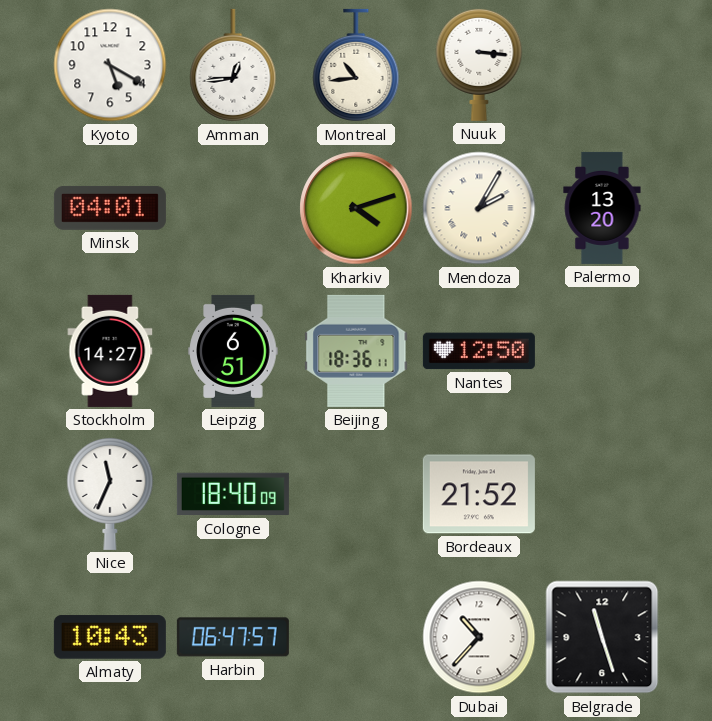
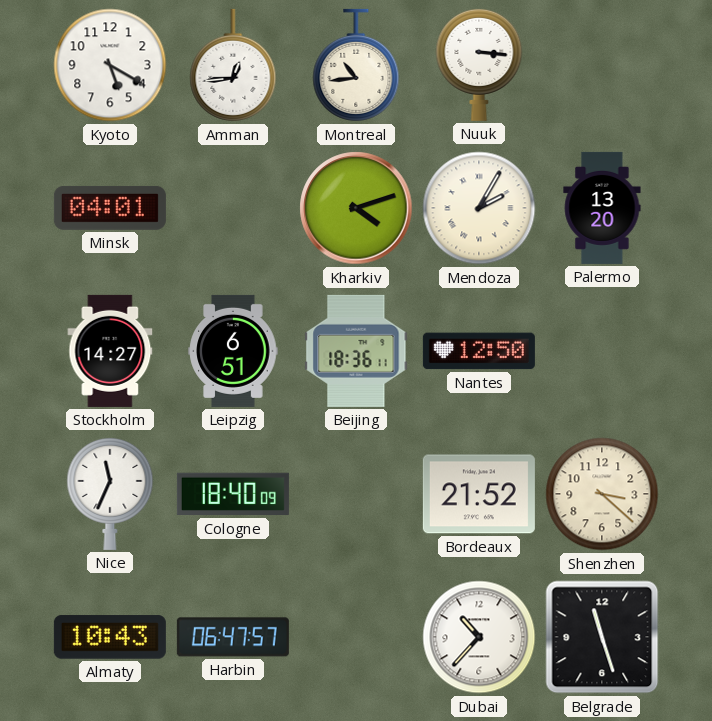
Shenzhen: none -> 3:22
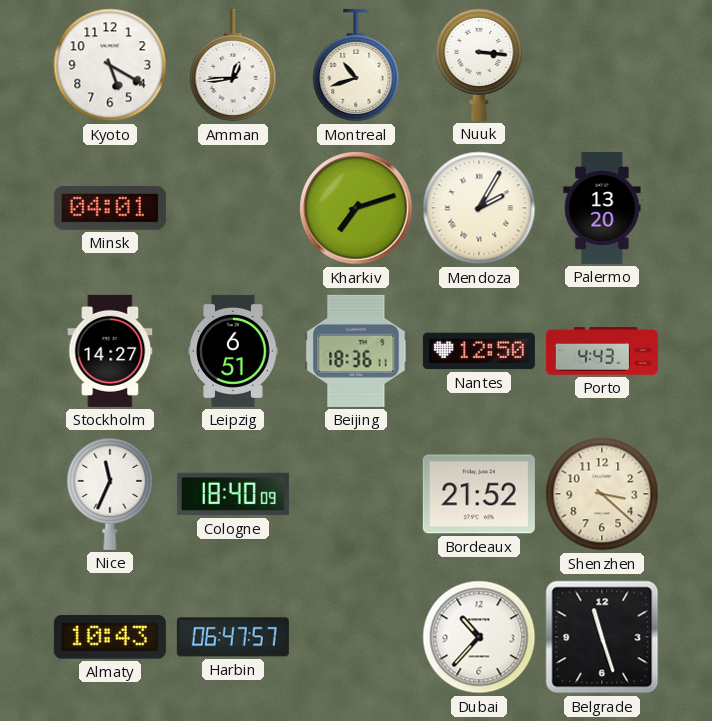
Montreal: 10:44 -> 10:42
Kharkiv: 4:12 -> 7:12
Porto: none -> 4:43
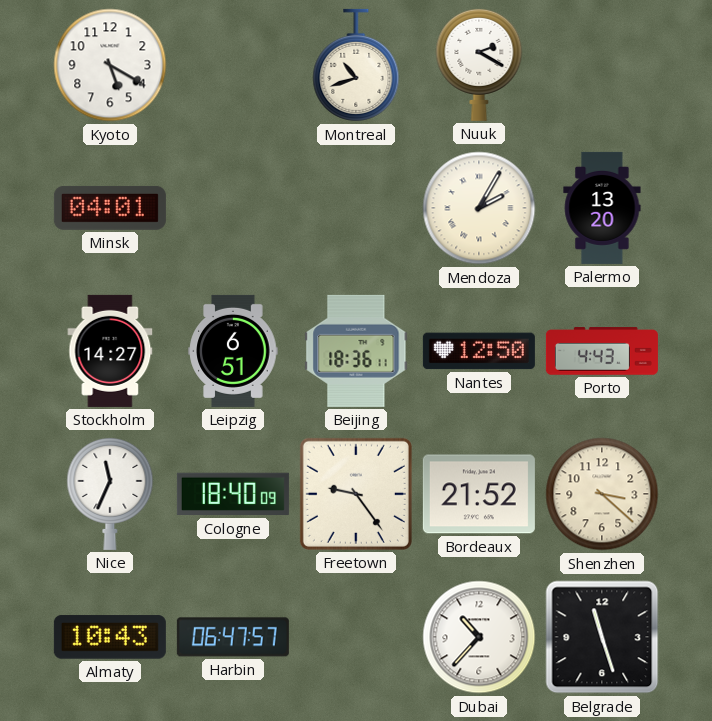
Amman: 12:44 -> none
Nuuk: 3:16 -> 2:20
Kharkiv: 7:12 -> none
Freetown: none -> 9:24
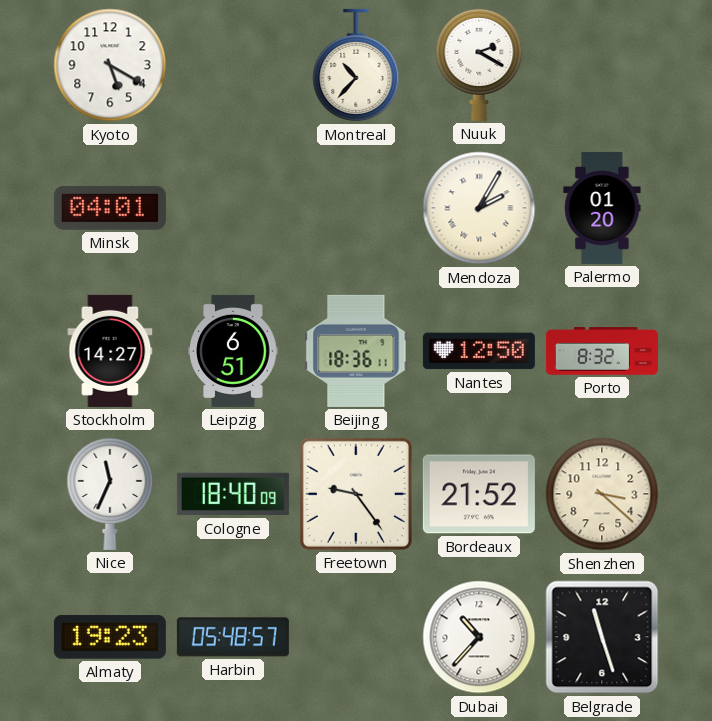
Montreal: 10:42 -> 10:37
Palermo: 13:20 -> 01:20
Porto: 4:43 -> 8:32
Almaty: 10:43 -> 19:23
Harbin: 06:47 -> 05:48
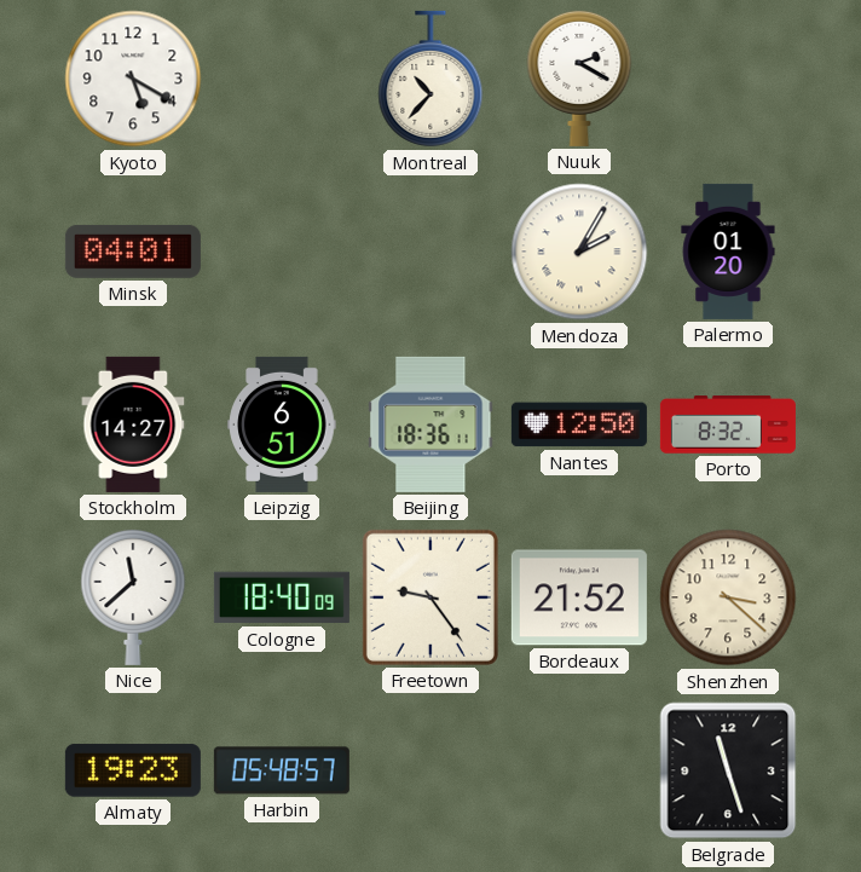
Nice: 11:34 -> 11:38
Dubai: 10:37 -> none
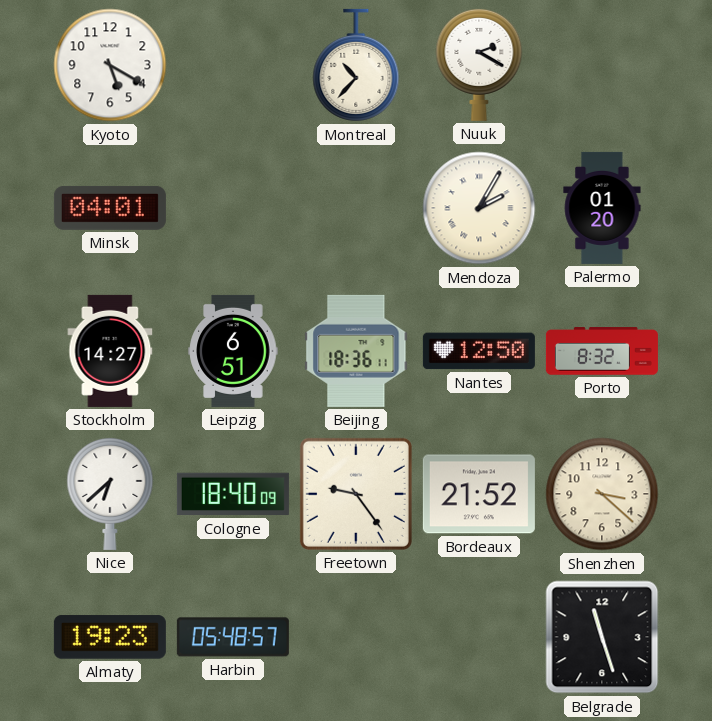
Nice: 11:38 -> 6:38
